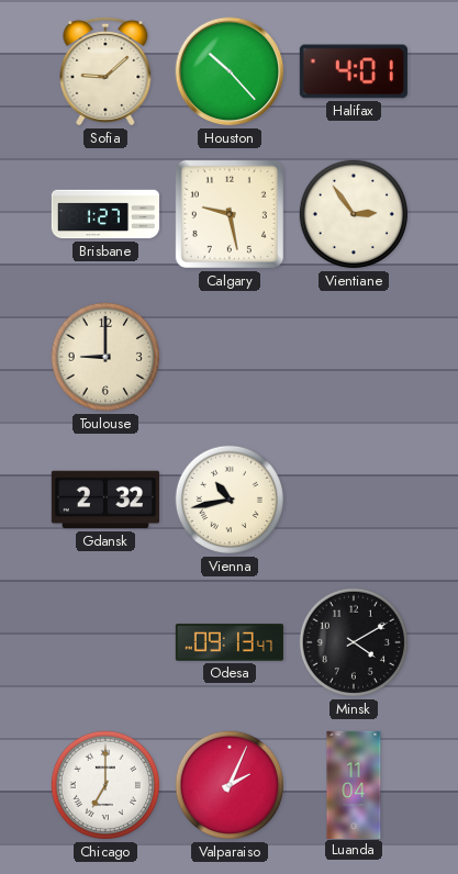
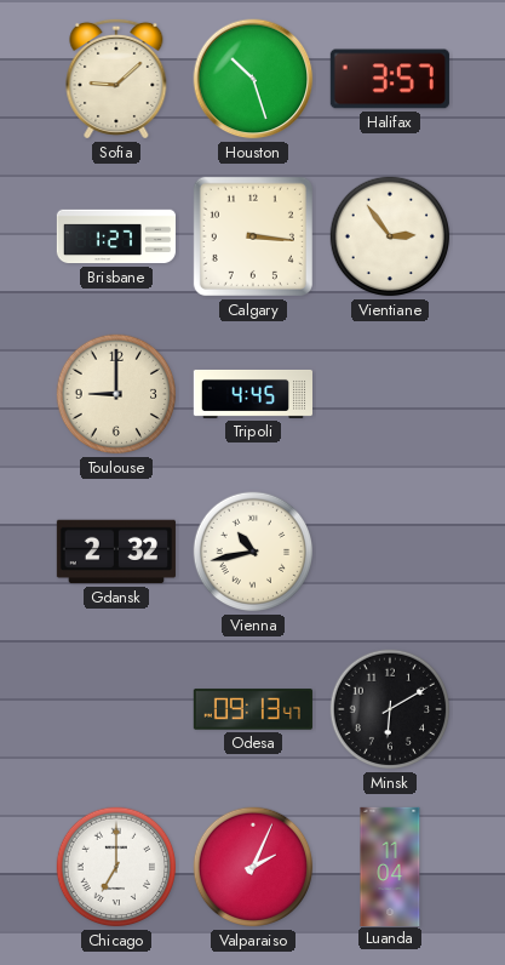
Houston: 10:23 -> 10:27
Halifax: 4:01 -> 3:57
Calgary: 9:28 -> 3:16
Tripoli: none -> 4:45
Minsk: 4:10 -> 6:10
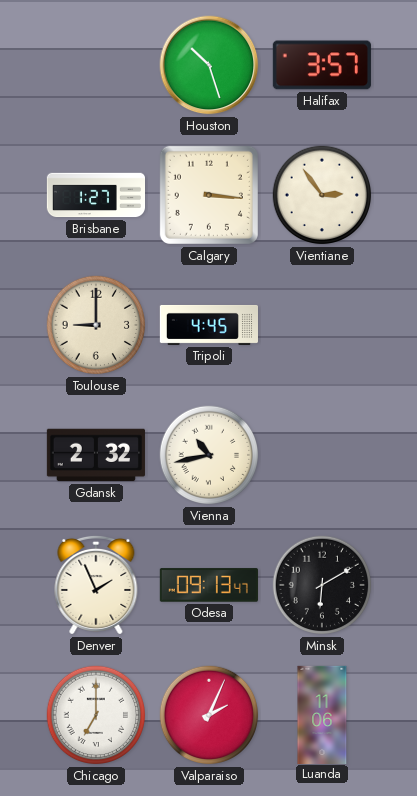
Sofia: 9:08 -> none
Denver: none -> 1:56
Luanda: 11:04 -> 11:06
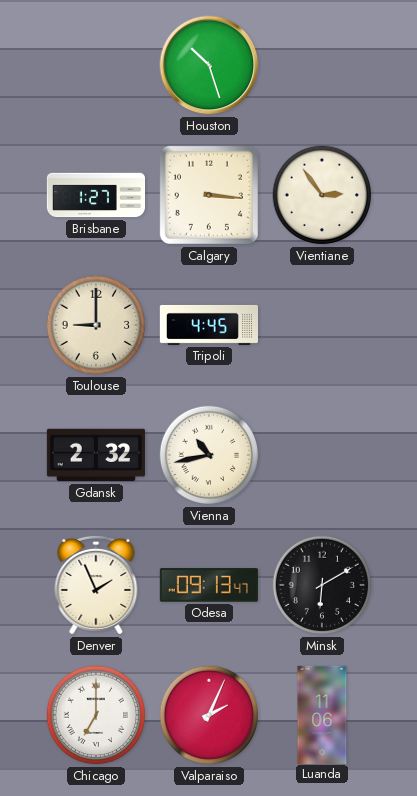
Halifax: 3:57 -> none
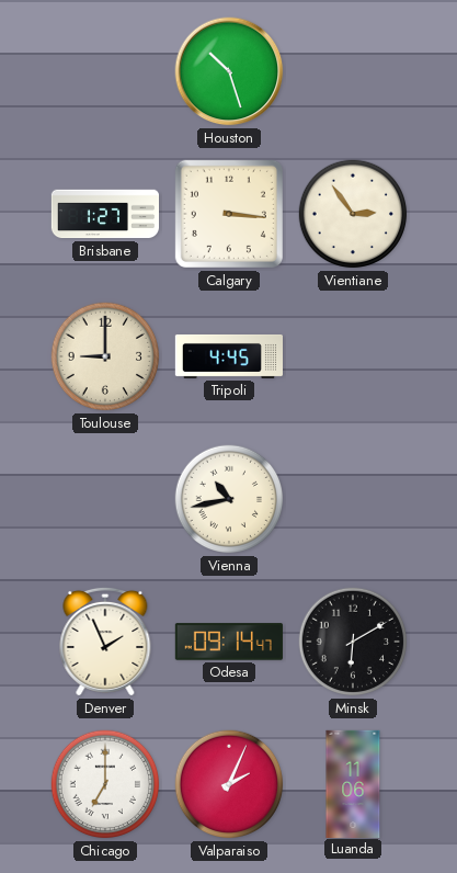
Gdansk: 2:32 -> none
Odesa: 09:13 -> 09:14
